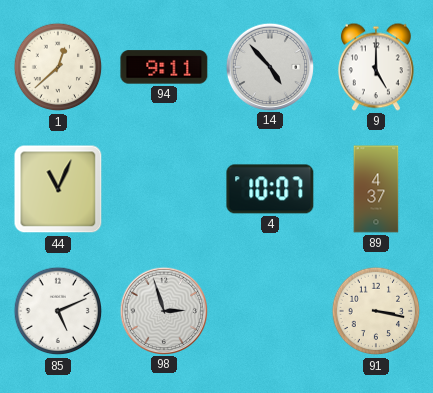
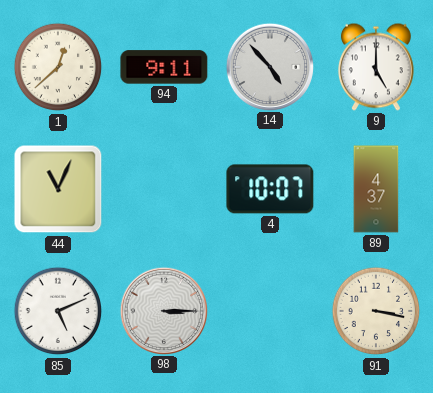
98: 2:57 -> 3:15
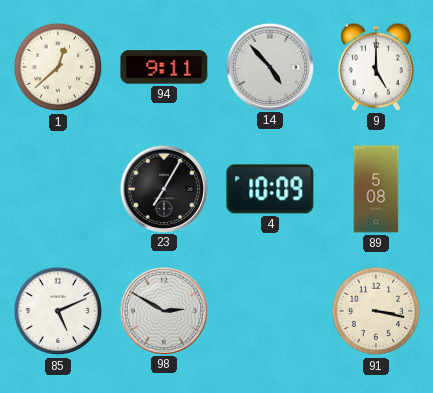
44: 11:04 -> none
23: none -> 7:05
4: 10:07 -> 10:09
89: 4:37 -> 5:08
98: 3:15 -> 2:50
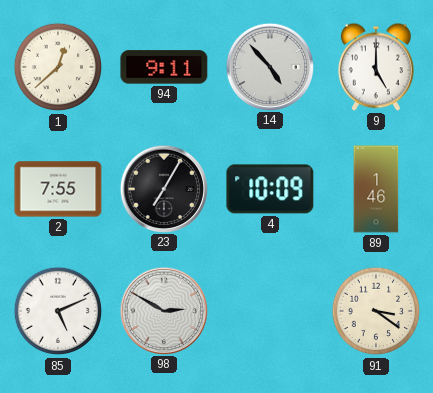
2: none -> 7:55
89: 5:08 -> 1:46
91: 3:17 -> 3:21
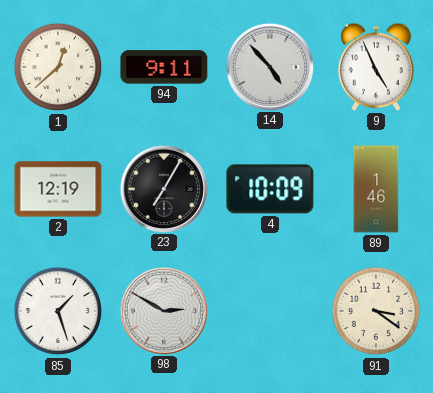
9: 5:00 -> 4:56
2: 7:55 -> 12:19
85: 5:11 -> 1:27
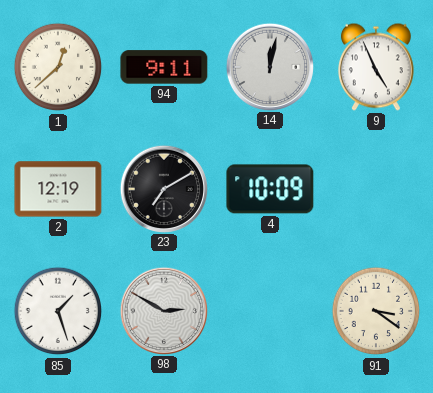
14: 4:53 -> 12:02
23: 7:05 -> 7:10
89: 1:46 -> none
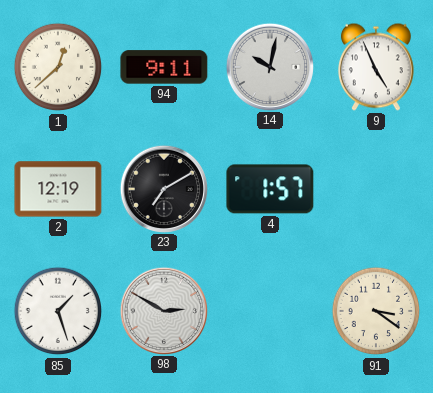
14: 12:02 -> 10:02
4: 10:09 -> 1:57
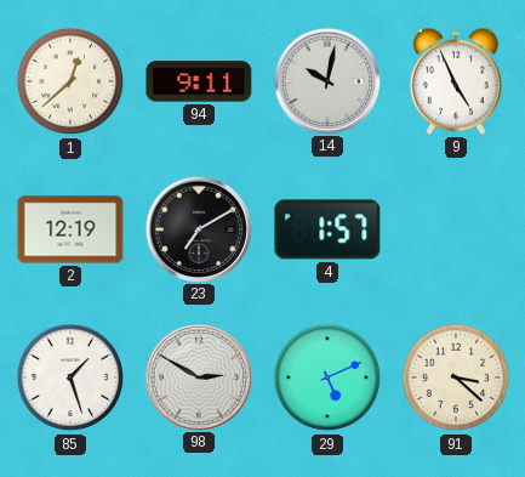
29: none -> 5:11
91: 3:21 -> 3:22
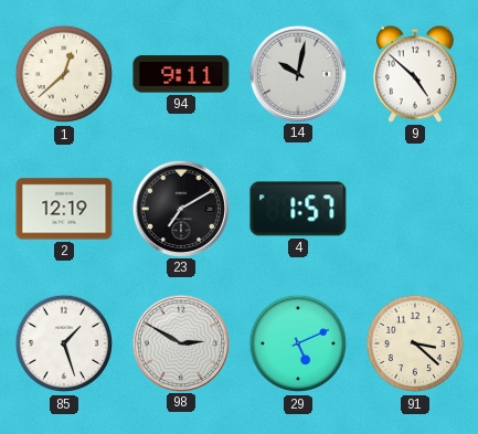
9: 4:56 -> 4:52
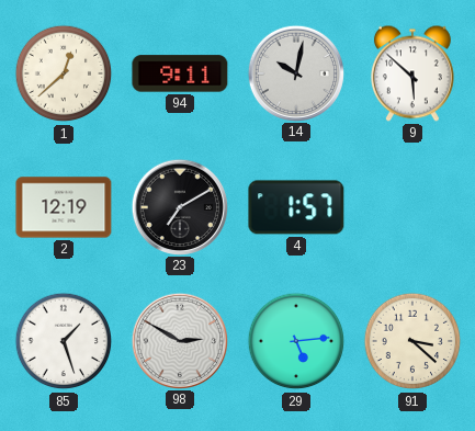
9: 4:52 -> 5:52
29: 5:11 -> 5:14
